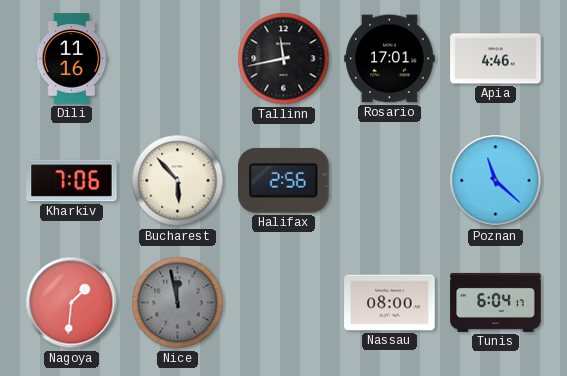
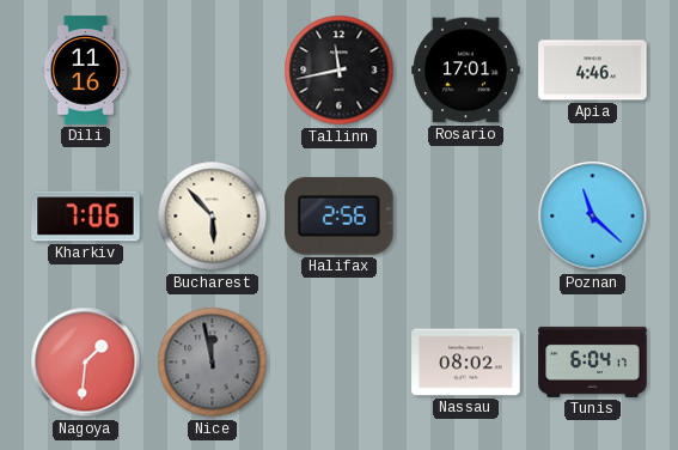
Nassau: 08:00 -> 08:02
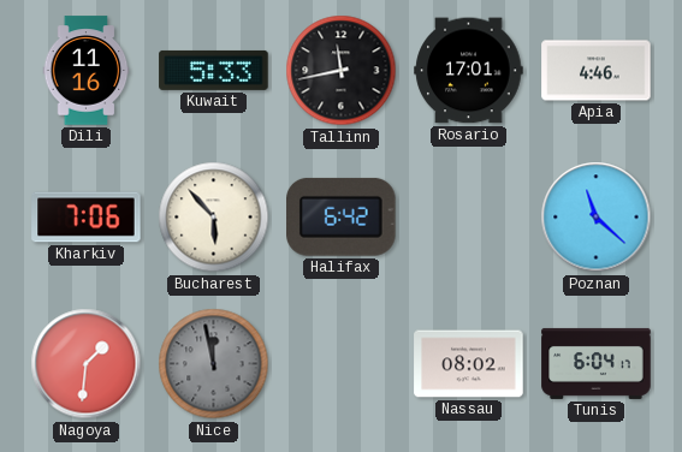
Kuwait: none -> 5:33
Halifax: 2:56 -> 6:42
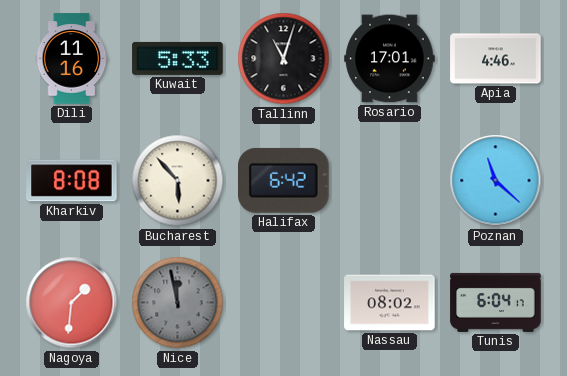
Tallinn: 11:43 -> 11:03
Kharkiv: 7:06 -> 8:08
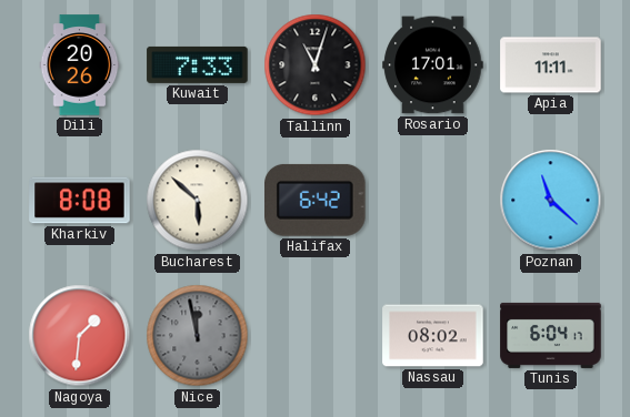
Dili: 11:16 -> 20:26
Kuwait: 5:33 -> 7:33
Apia: 4:46 -> 11:11
Bucharest: 5:53 -> 5:52
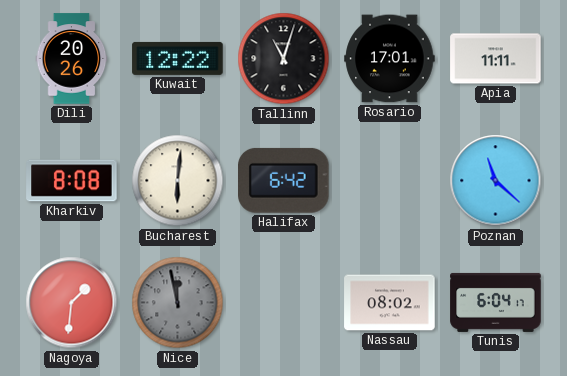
Kuwait: 7:33 -> 12:22
Bucharest: 5:52 -> 6:01
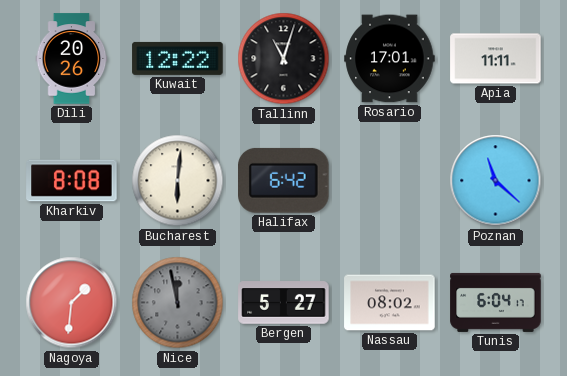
Bergen: none -> 5:27
